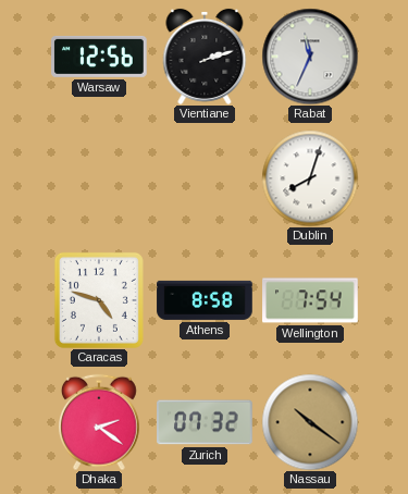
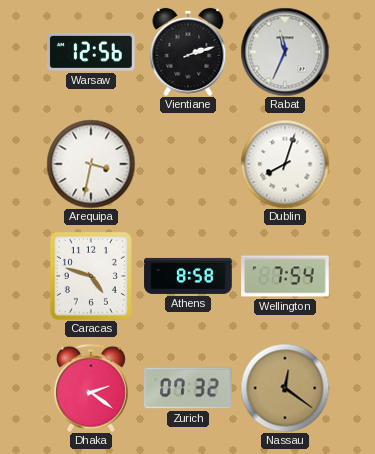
Arequipa: none -> 3:32
Nassau: 10:21 -> 12:21
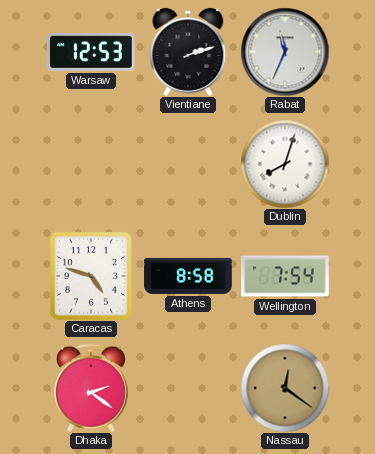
Warsaw: 12:56 -> 12:53
Arequipa: 3:32 -> none
Zurich: 07:32 -> none
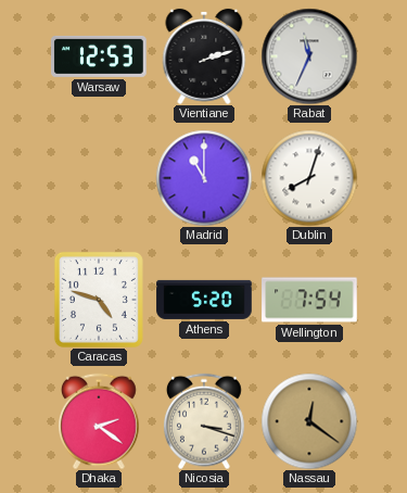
Madrid: none -> 11:00
Athens: 8:58 -> 5:20
Nicosia: none -> 3:18
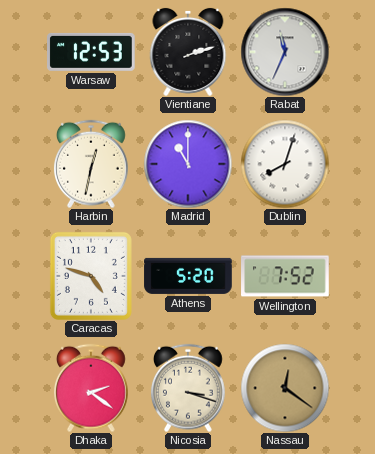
Harbin: none -> 12:32
Wellington: 7:54 -> 7:52
